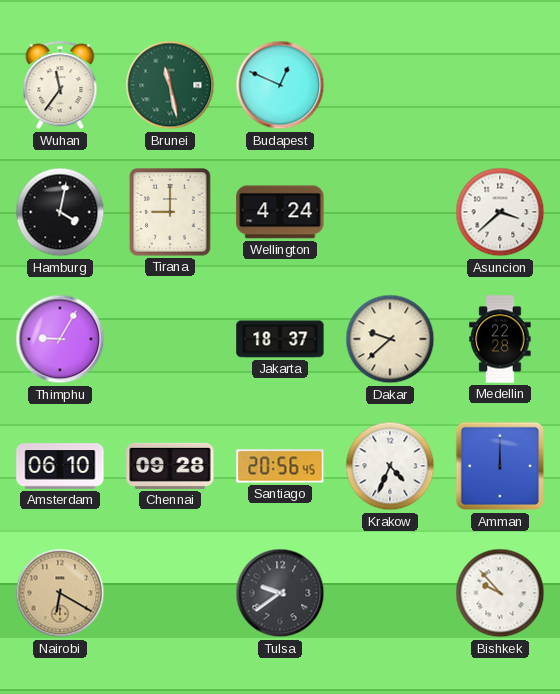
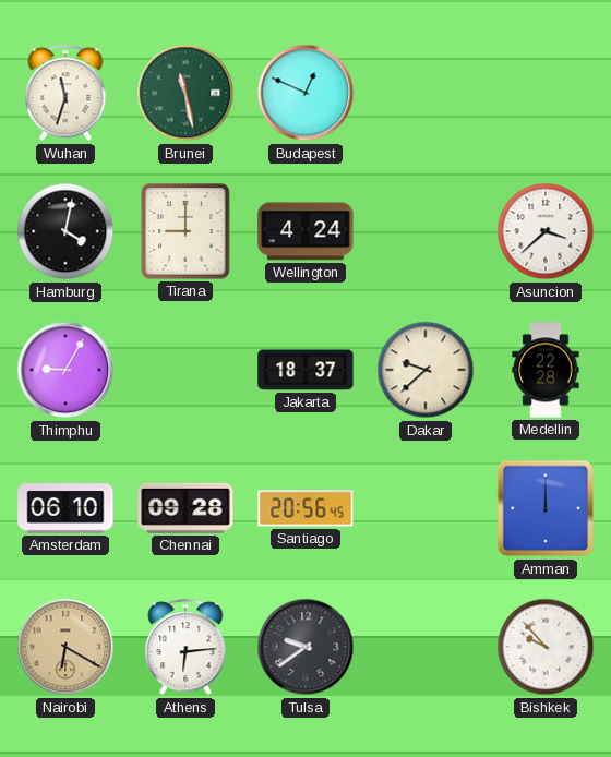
Wuhan: 11:36 -> 11:33
Krakow: 4:34 -> none
Athens: none -> 6:14
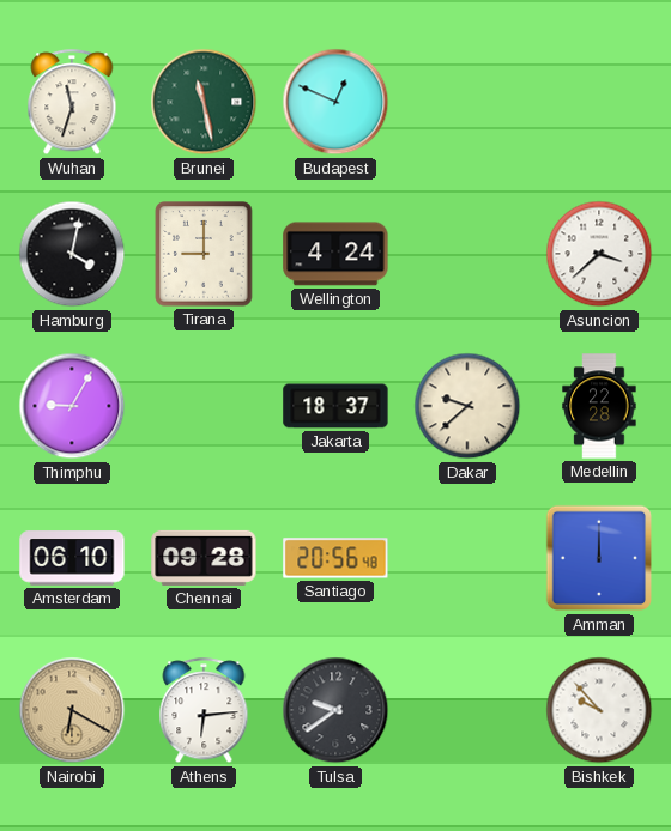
Santiago: 20:56:45 -> 20:56:48
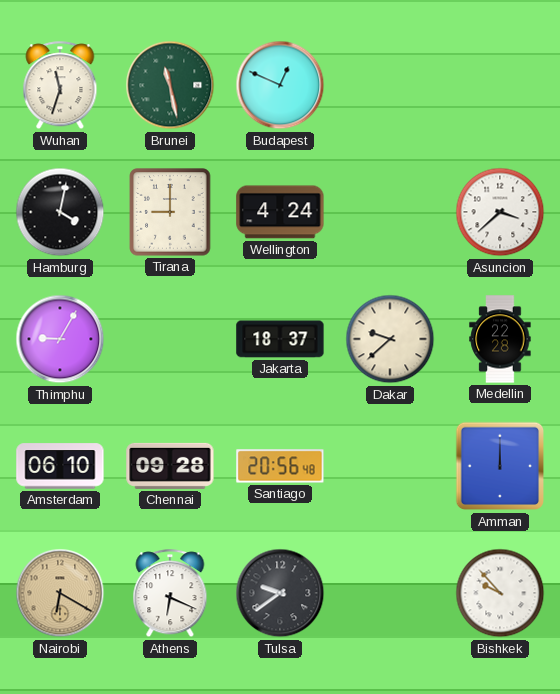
Athens: 6:14 -> 6:19
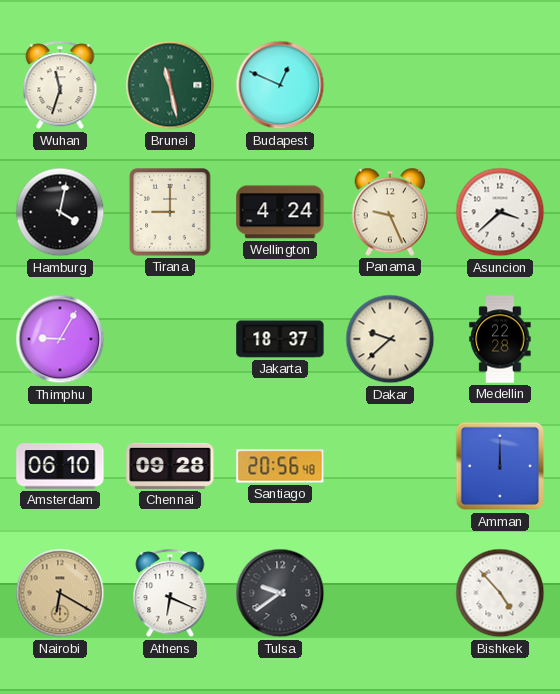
Panama: none -> 9:26
Bishkek: 9:53 -> 4:53
